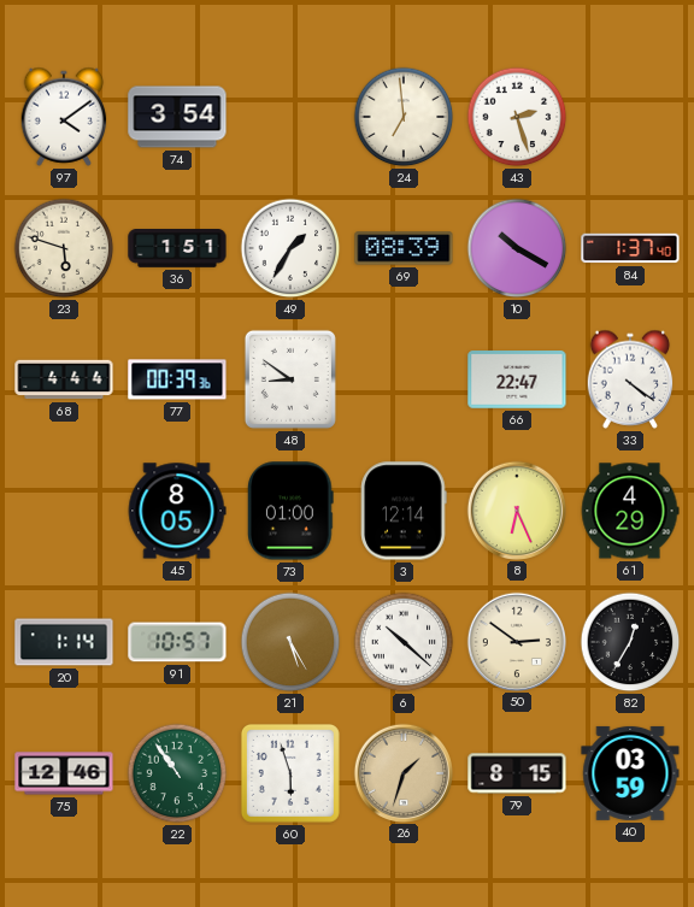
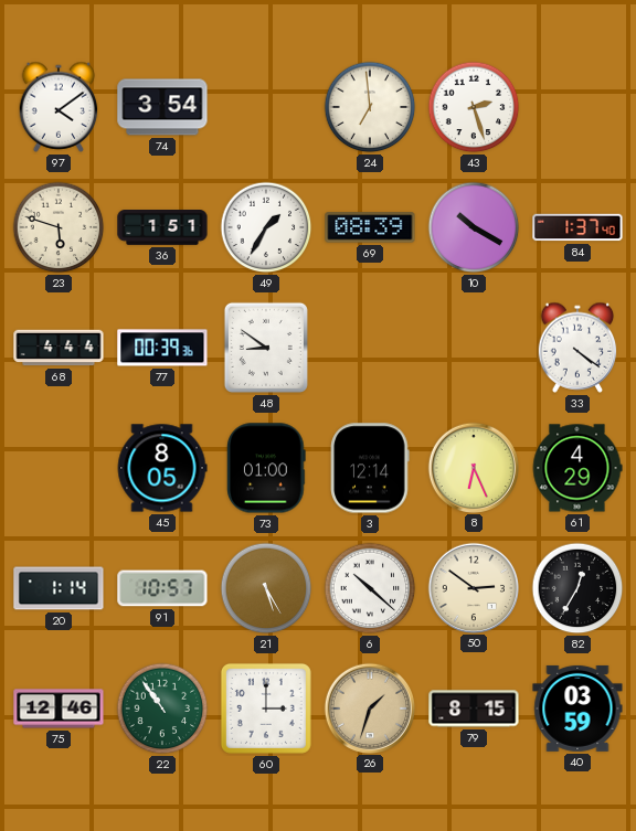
66: 22:47 -> none
60: 5:57 -> 3:00
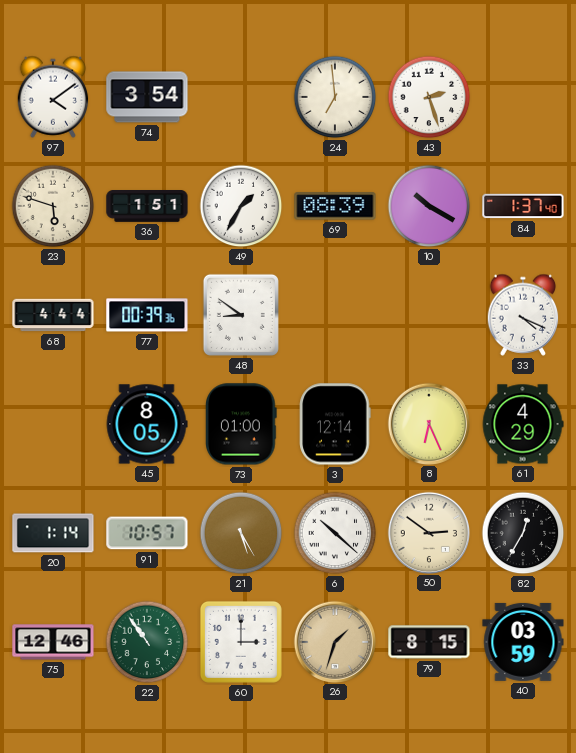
33: 4:21 -> 4:19
